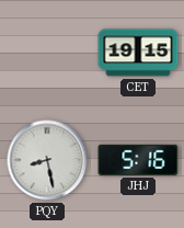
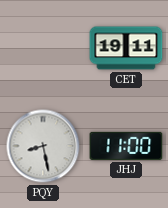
CET: 19:15 -> 19:11
JHJ: 5:16 -> 11:00
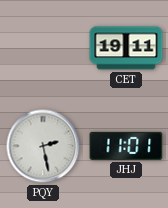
PQY: 8:28 -> 2:28
JHJ: 11:00 -> 11:01
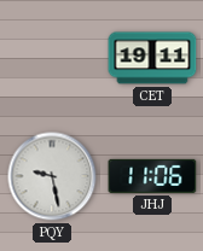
PQY: 2:28 -> 9:28
JHJ: 11:01 -> 11:06
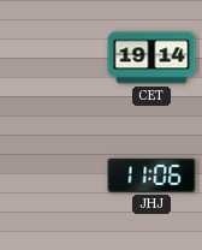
CET: 19:11 -> 19:14
PQY: 9:28 -> none
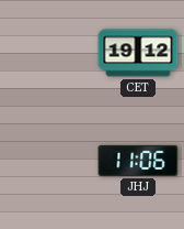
CET: 19:14 -> 19:12
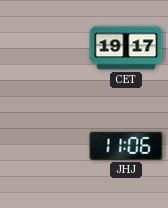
CET: 19:12 -> 19:17
